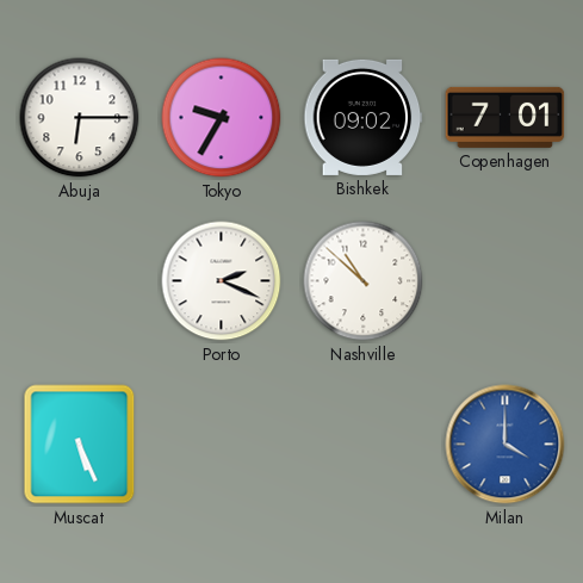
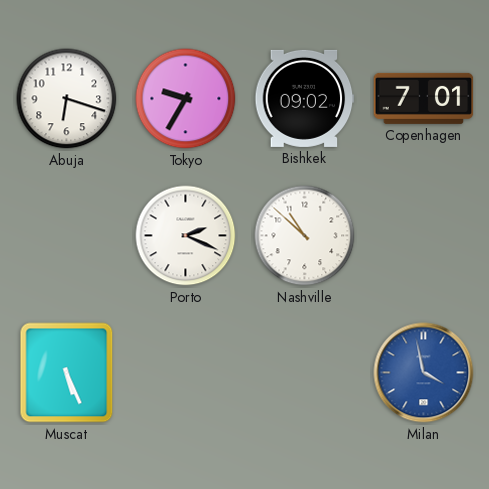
Abuja: 6:15 -> 6:18
Milan: 4:00 -> 3:58
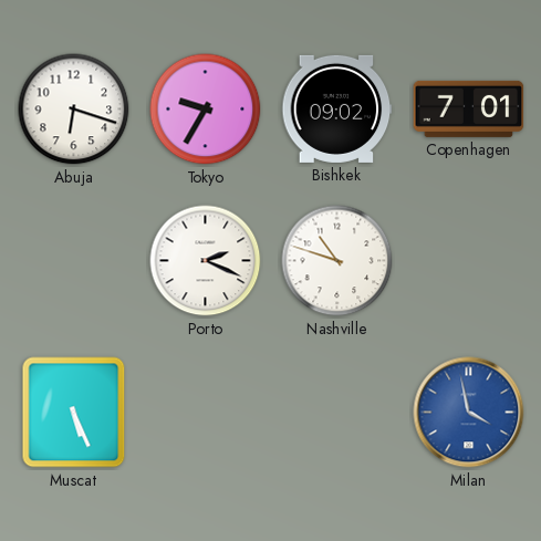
Nashville: 10:52 -> 10:48
